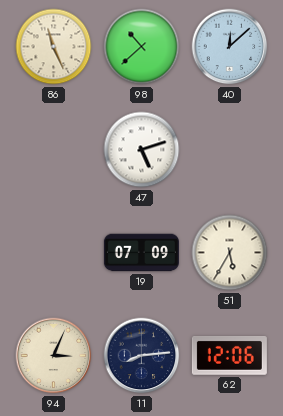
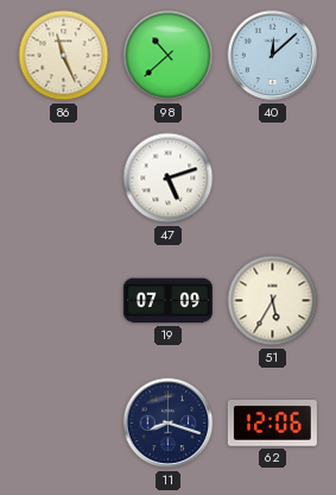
94: 3:04 -> none
11: 8:14 -> 8:18
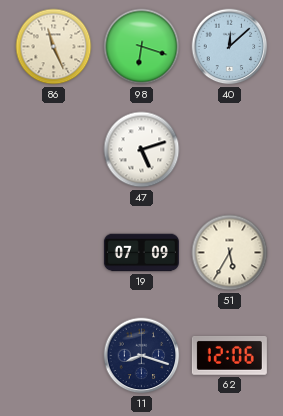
98: 10:38 -> 6:18
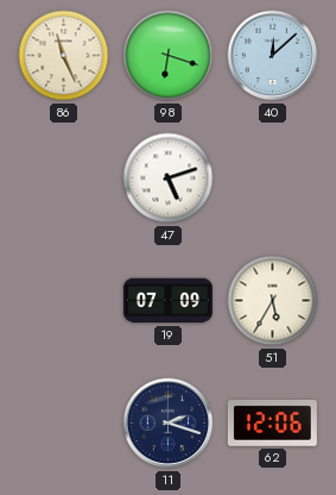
11: 8:18 -> 2:18
